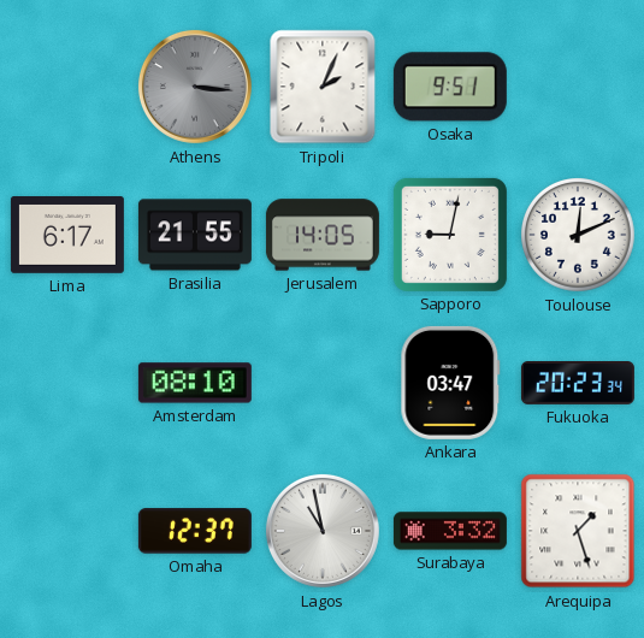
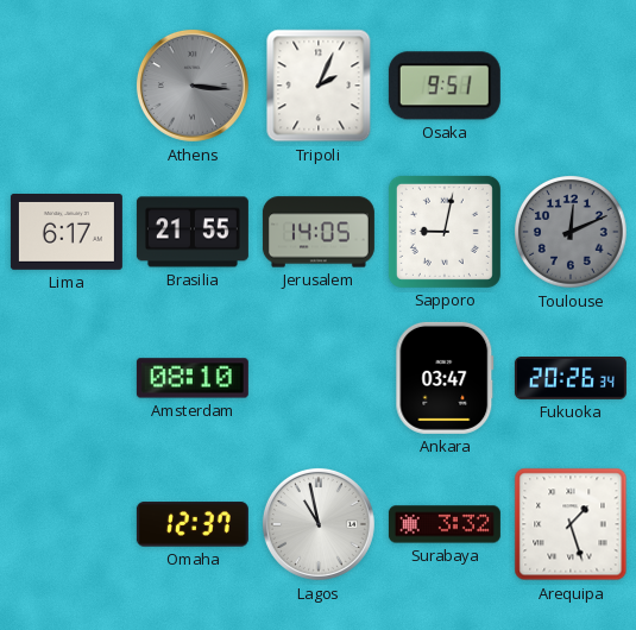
Toulouse dial: white -> grey
Fukuoka: 20:23 -> 20:26
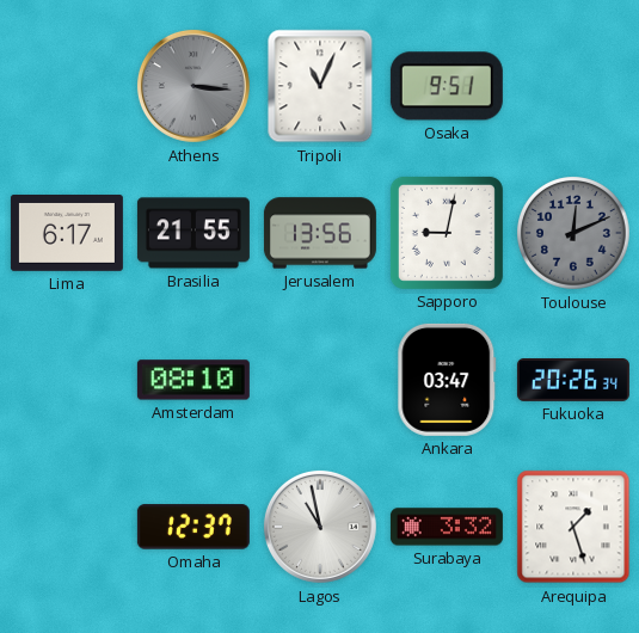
Tripoli: 2:04 -> 11:04
Jerusalem: 14:05 -> 13:56
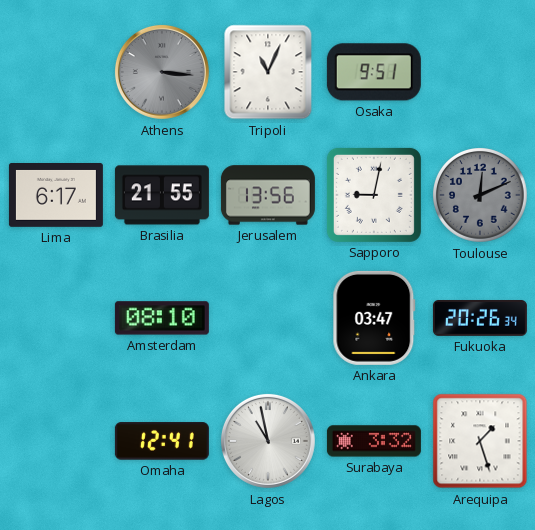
Omaha: 12:37 -> 12:41
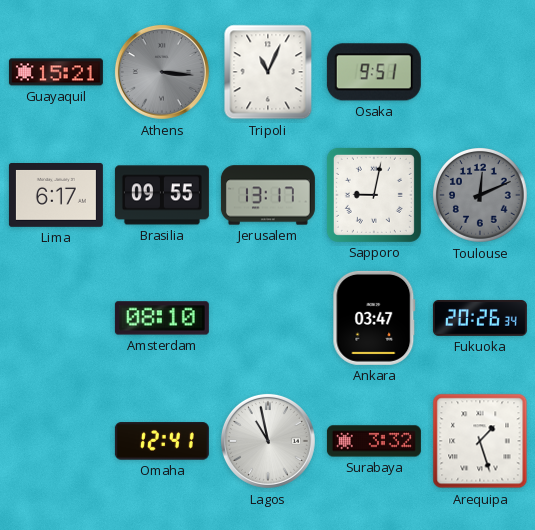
Guayaquil: none -> 15:21
Brasilia: 21:55 -> 09:55
Jerusalem: 13:56 -> 13:17
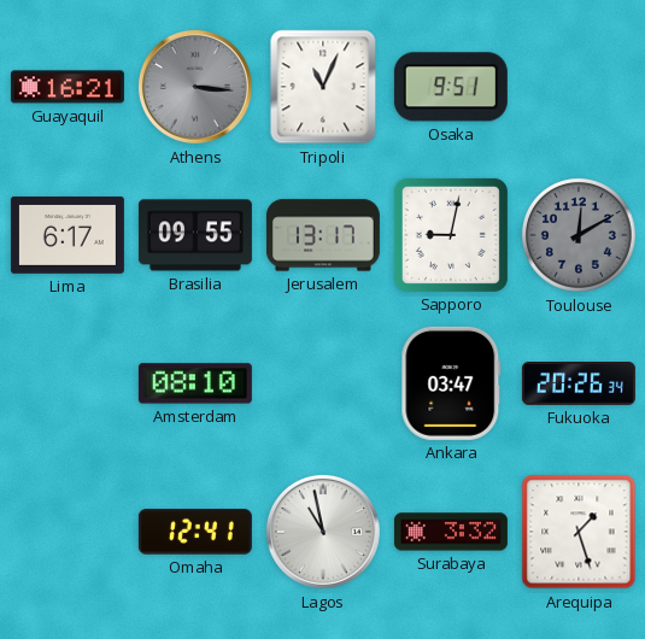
Guayaquil: 15:21 -> 16:21
Toulouse: 12:11 -> 12:10
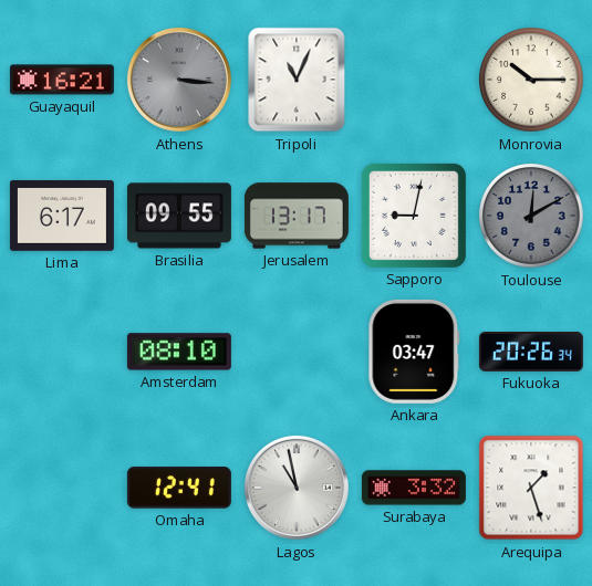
Osaka: 9:51 -> none
Monrovia: none -> 10:15
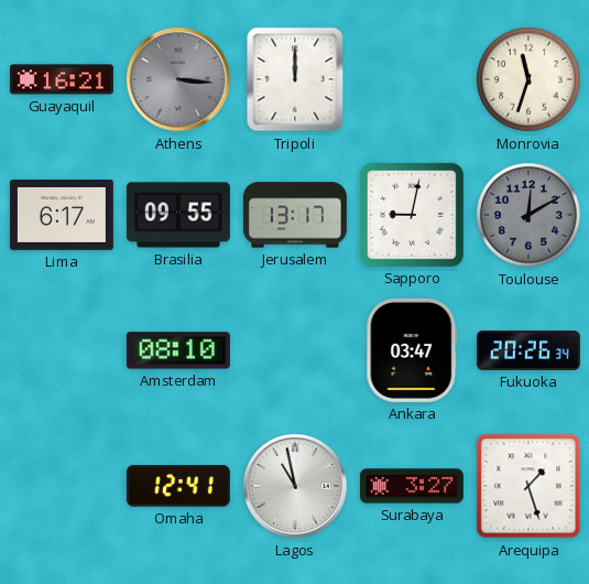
Tripoli: 11:04 -> 12:00
Monrovia: 10:15 -> 11:33
Surabaya: 3:32 -> 3:27
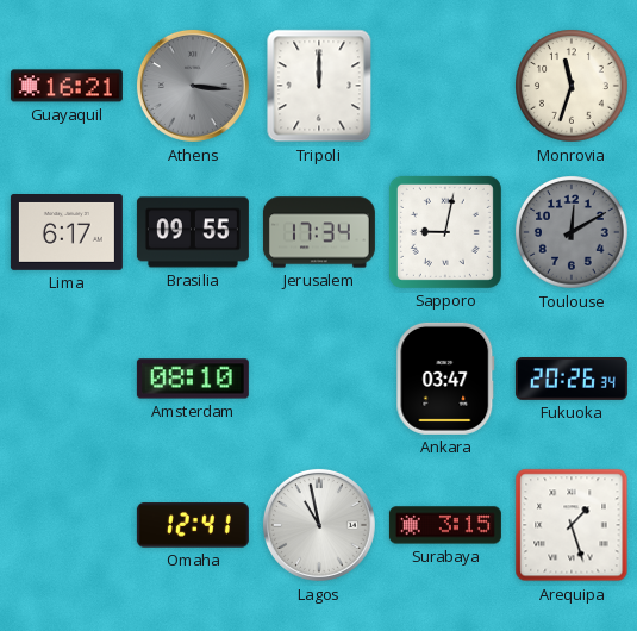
Jerusalem: 13:17 -> 17:34
Surabaya: 3:27 -> 3:15
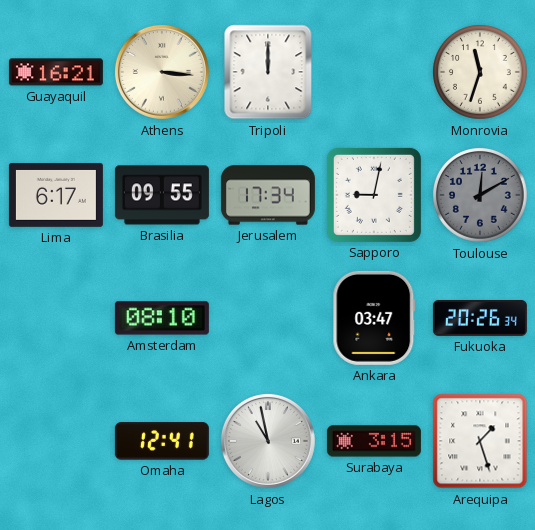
Athens dial: grey -> cream
